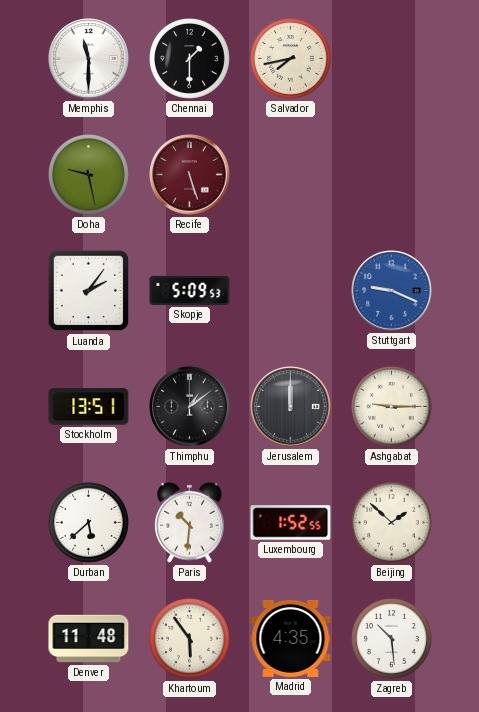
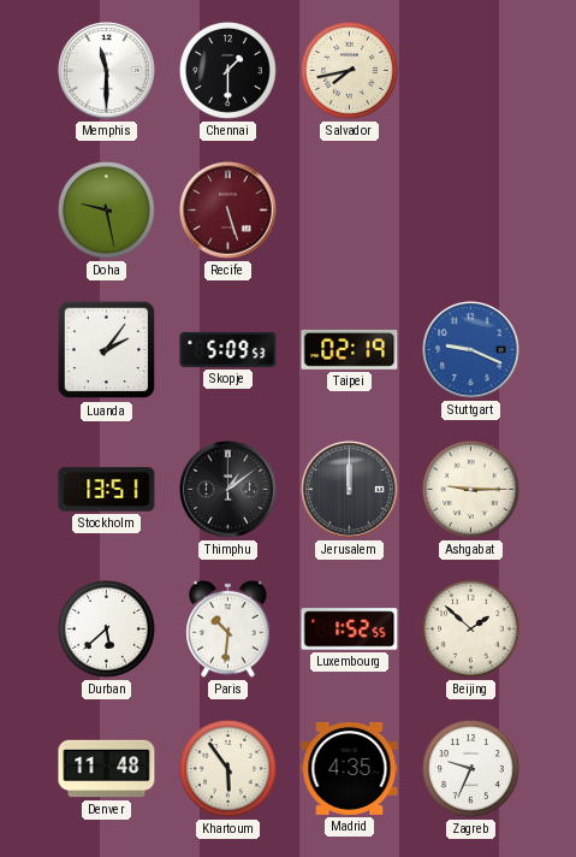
Taipei: none -> 02:19
Zagreb: 10:29 -> 9:34
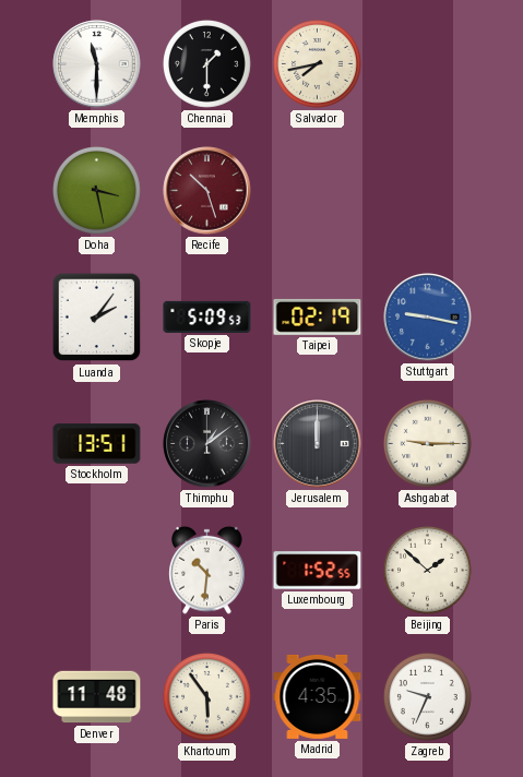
Doha: 9:28 -> 3:28
Recife: 5:27 -> 10:27
Stuttgart: 9:19 -> 9:17
Durban: 5:38 -> none
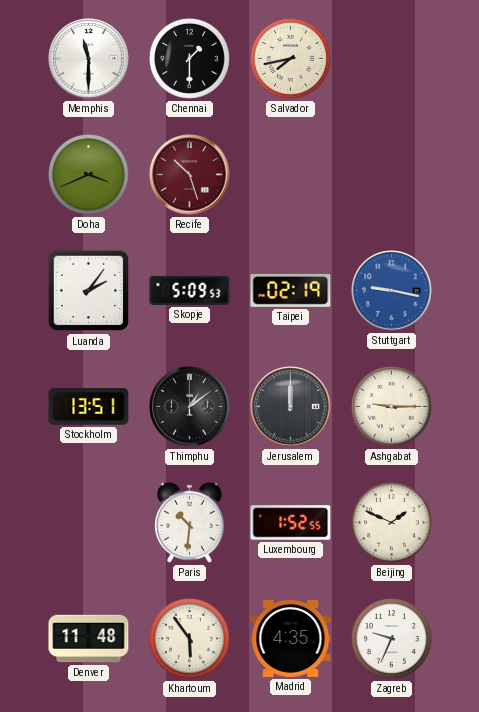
Doha: 3:28 -> 3:41
Beijing: 1:52 -> 1:49
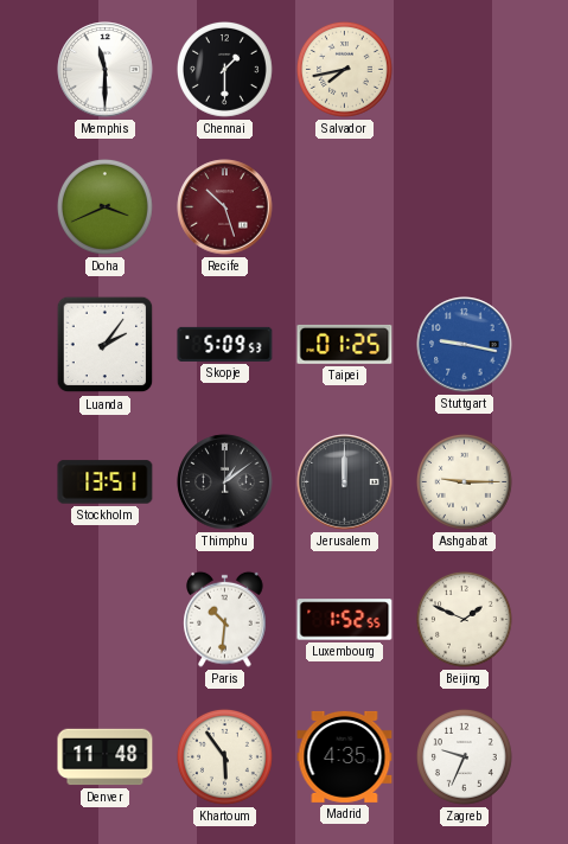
Taipei: 02:19 -> 01:25
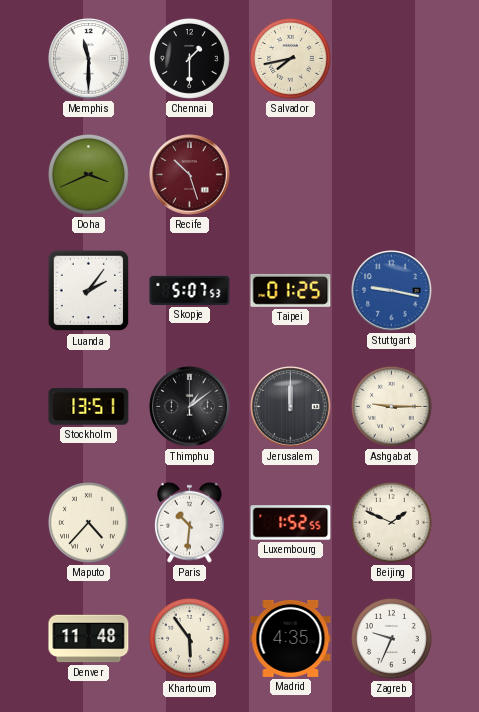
Skopje: 5:09 -> 5:07
Maputo: none -> 4:37
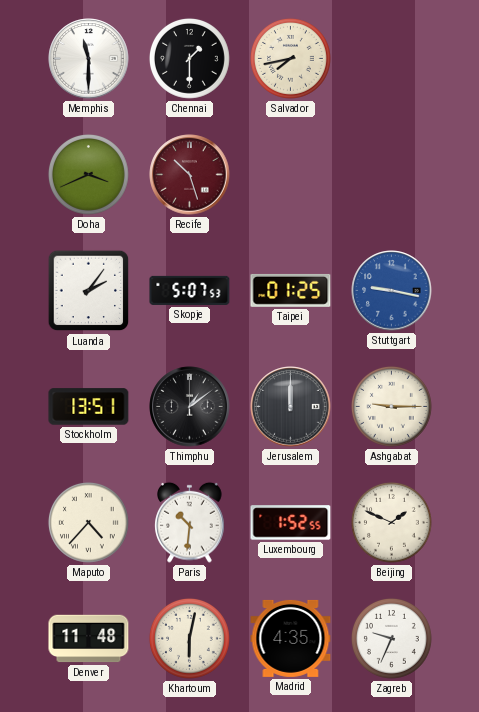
Khartoum: 5:54 -> 6:02
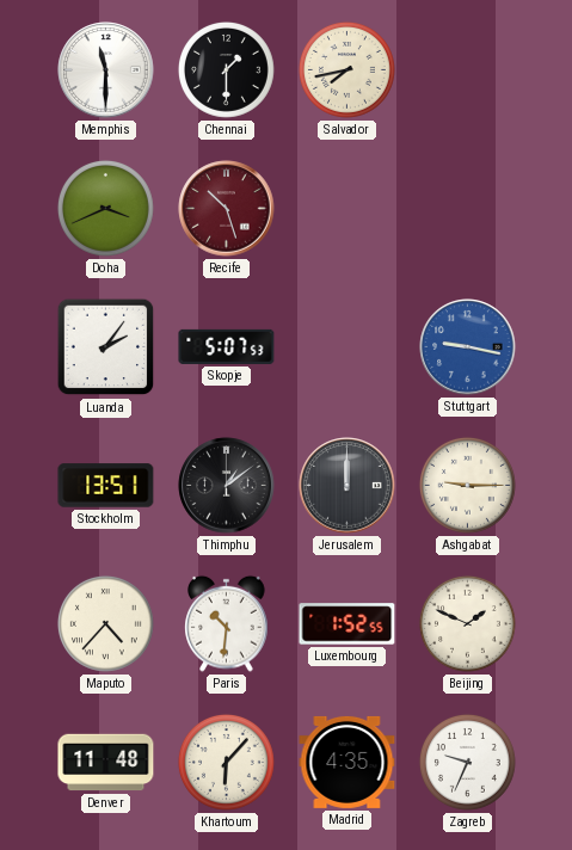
Taipei: 01:25 -> none
Khartoum: 6:02 -> 6:07
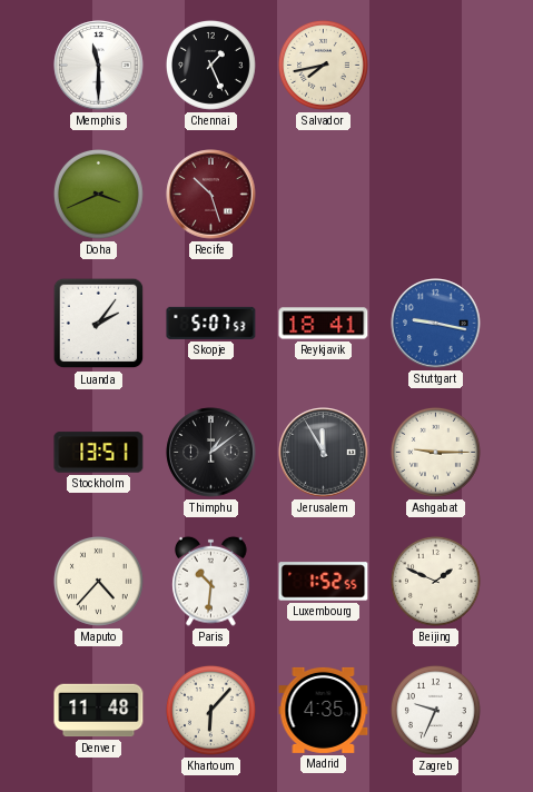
Chennai: 1:30 -> 1:26
Reykjavik: none -> 18:41
Jerusalem: 12:00 -> 11:55
